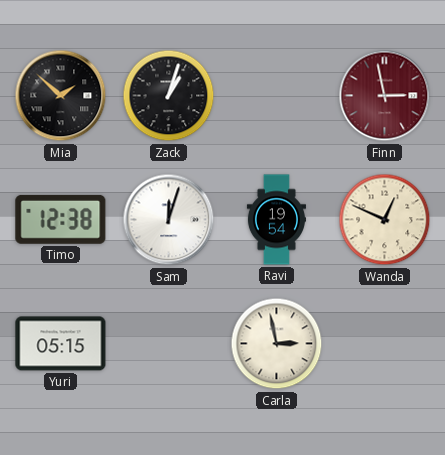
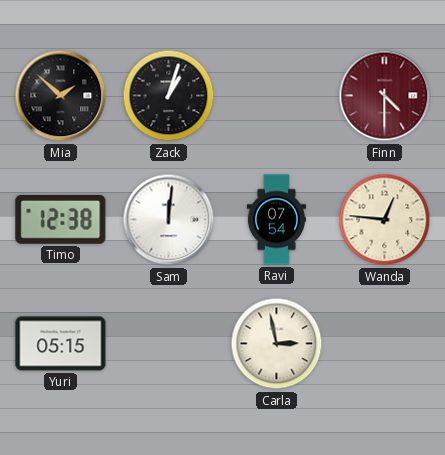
Finn: 2:58 -> 4:30
Sam: 12:03 -> 12:01
Ravi: 19:54 -> 07:54
Wanda: 12:49 -> 12:46
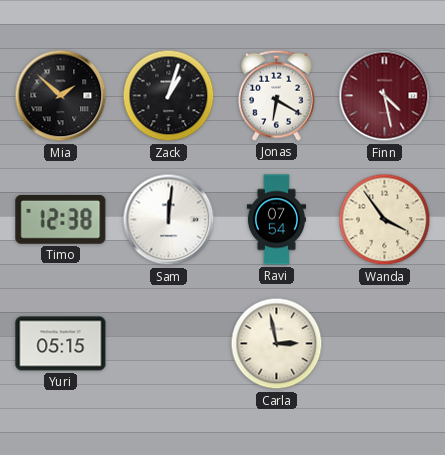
Jonas: none -> 6:20
Finn: 4:30 -> 4:28
Wanda: 12:46 -> 3:54
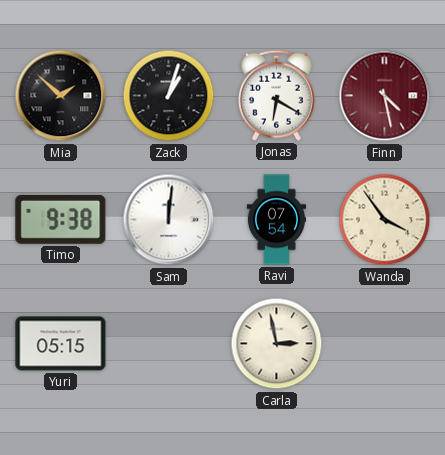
Timo: 12:38 -> 9:38
